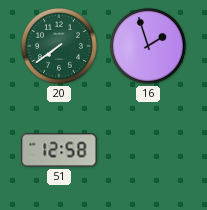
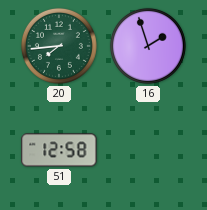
20: 7:39 -> 7:44
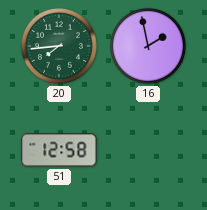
16: 1:57 -> 1:58
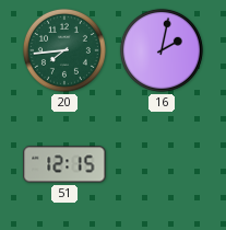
16: 1:58 -> 2:02
51: 12:58 -> 12:15
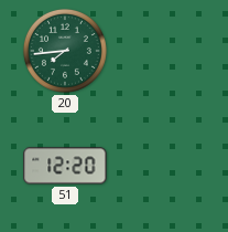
16: 2:02 -> none
51: 12:15 -> 12:20
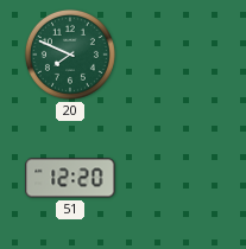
20: 7:44 -> 7:49
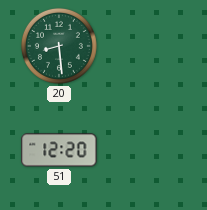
20: 7:49 -> 8:29
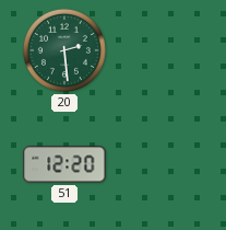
20: 8:29 -> 2:29
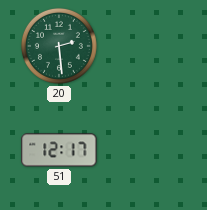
51: 12:20 -> 12:17
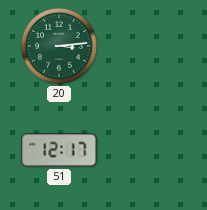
20: 2:29 -> 3:14
